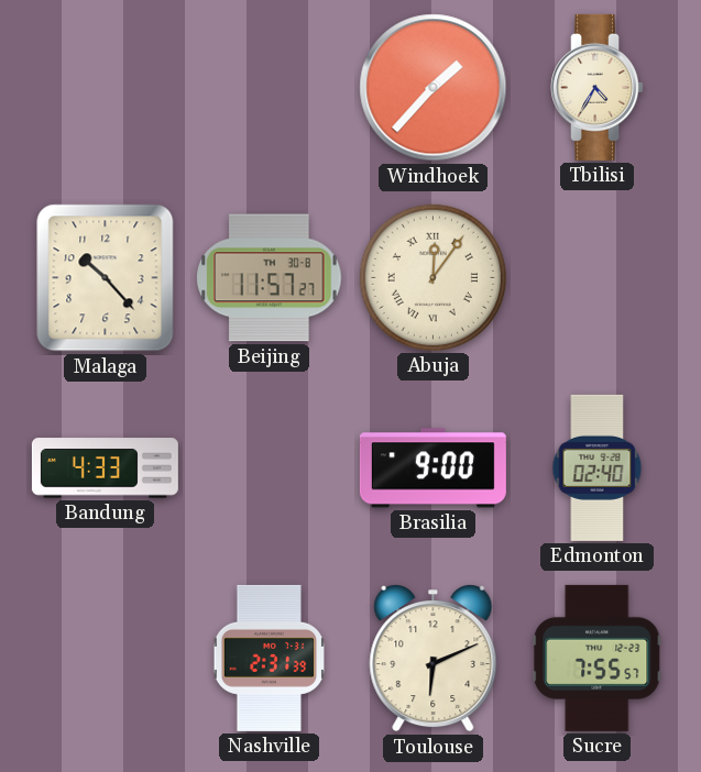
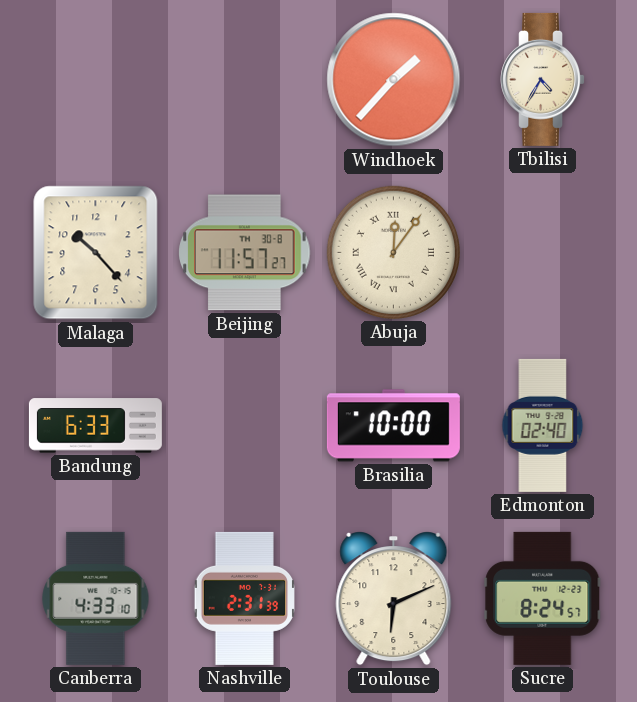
Bandung: 4:33 -> 6:33
Brasilia: 9:00 -> 10:00
Canberra: none -> 4:33
Sucre: 7:55 -> 8:24
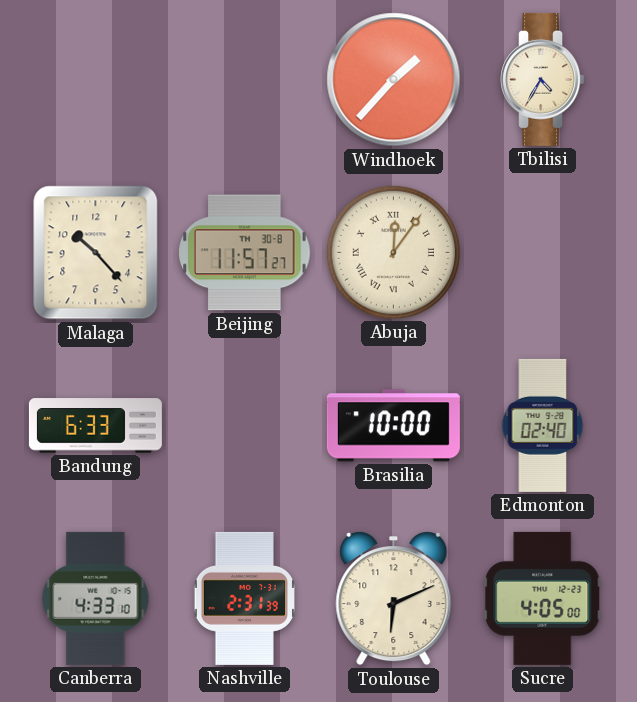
Sucre: 8:24 -> 4:05
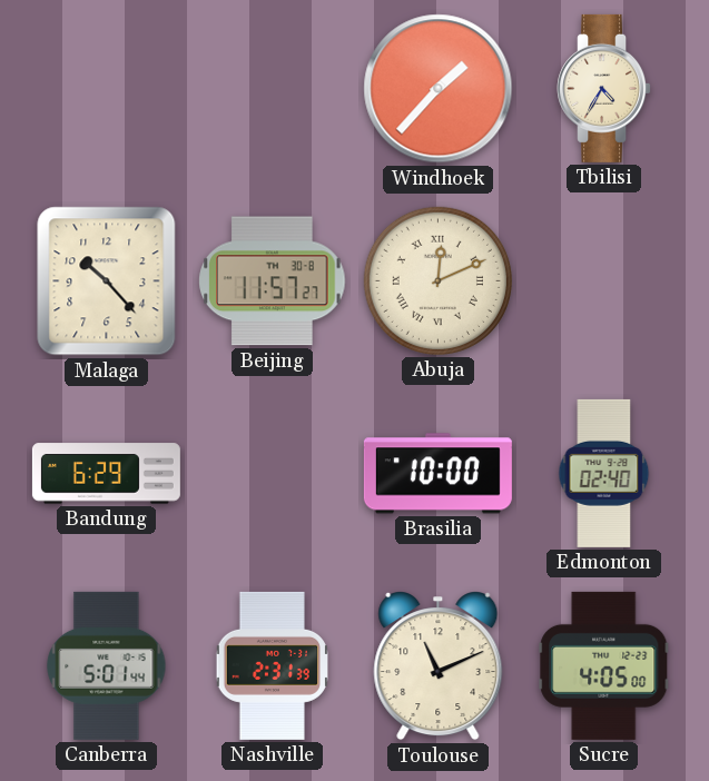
Abuja: 12:06 -> 12:11
Bandung: 6:33 -> 6:29
Canberra: 4:33 -> 5:01
Toulouse: 6:11 -> 11:11
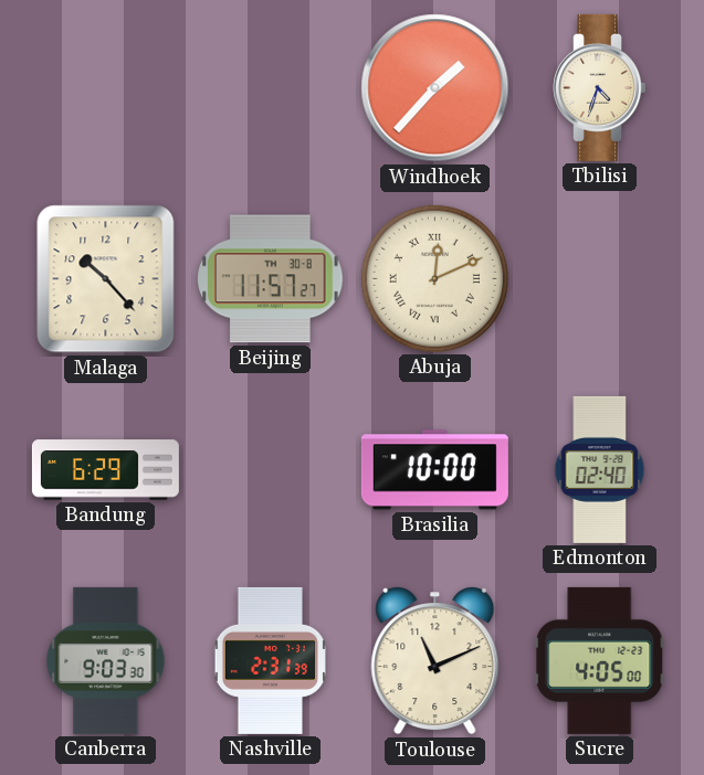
Tbilisi: 4:35 -> 4:33
Canberra: 5:01 -> 9:03
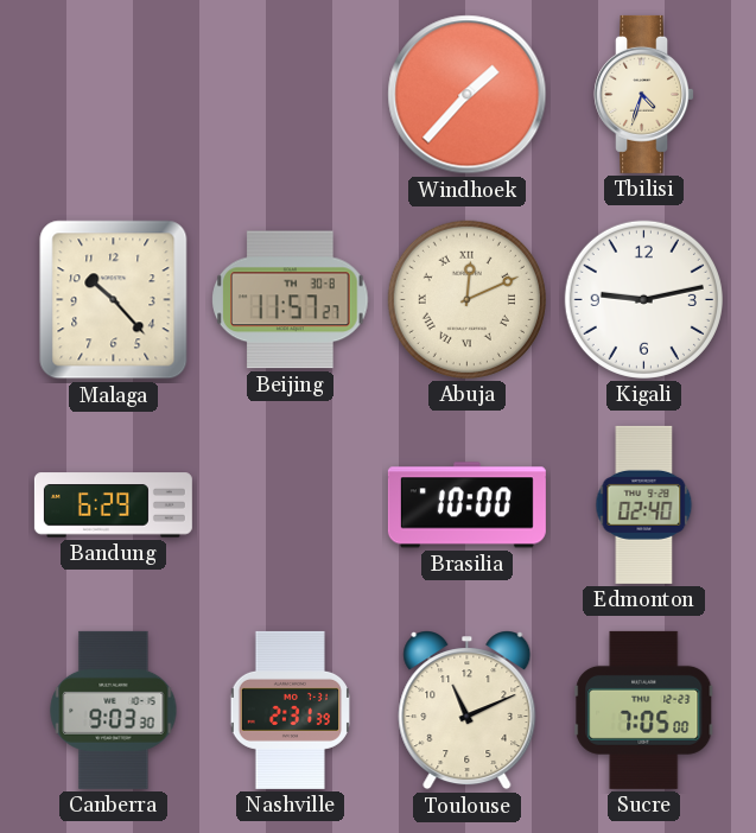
Kigali: none -> 9:13
Sucre: 4:05 -> 7:05
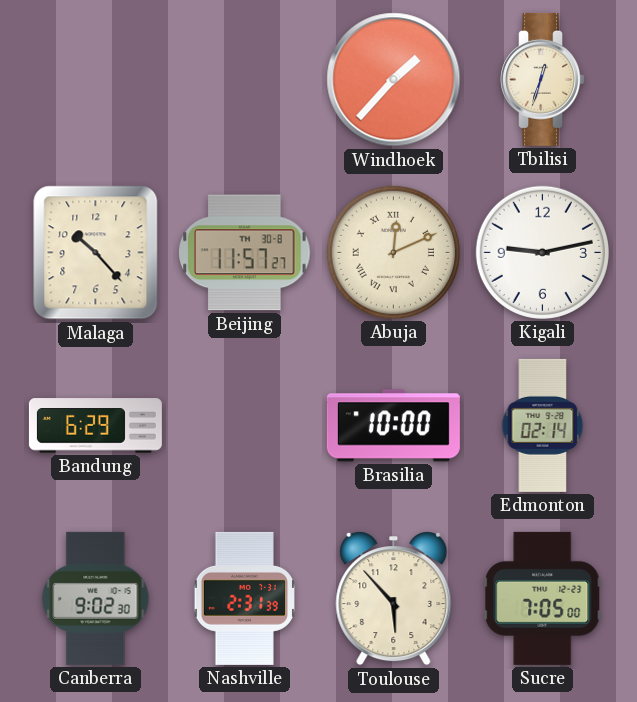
Tbilisi: 4:33 -> 12:33
Edmonton: 02:40 -> 02:14
Canberra: 9:03 -> 9:02
Toulouse: 11:11 -> 5:53
